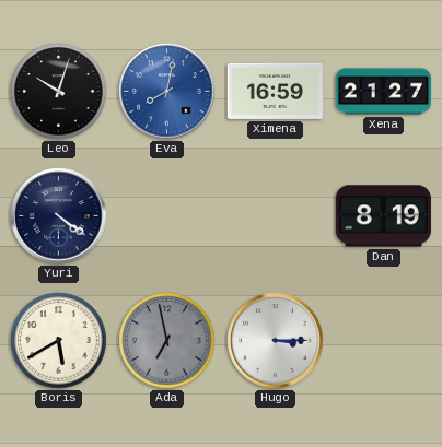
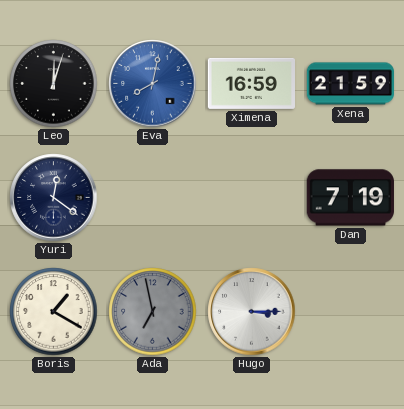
Leo: 10:03 -> 12:03
Xena: 21:27 -> 21:59
Yuri: 4:21 -> 12:21
Dan: 8:19 -> 7:19
Boris: 5:40 -> 1:20
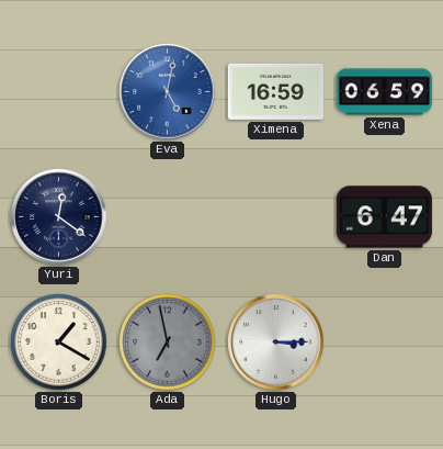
Leo: 12:03 -> none
Eva: 8:02 -> 5:02
Xena: 21:59 -> 06:59
Dan: 7:19 -> 6:47
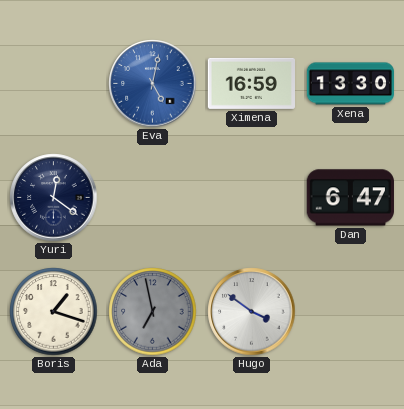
Xena: 06:59 -> 13:30
Boris: 1:20 -> 1:18
Hugo: 3:15 -> 3:51
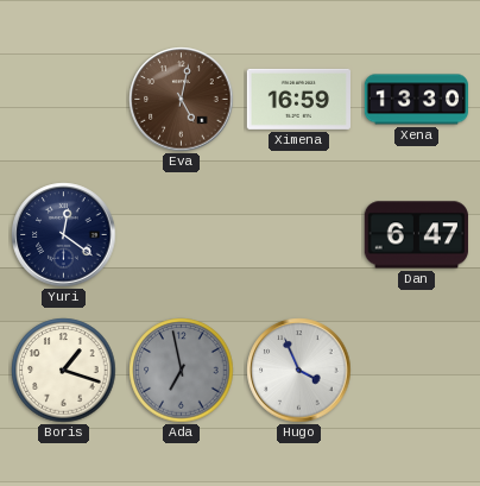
Eva dial: blue -> brown
Hugo: 3:51 -> 3:56
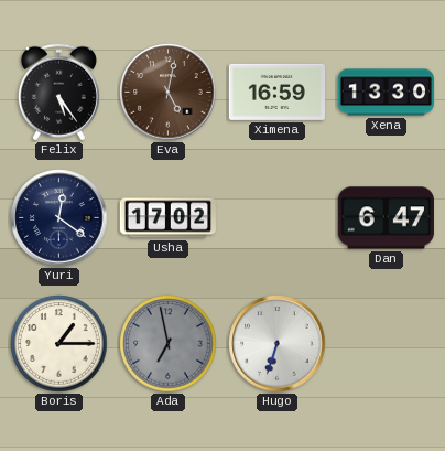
Felix: none -> 5:24
Usha: none -> 17:02
Boris: 1:18 -> 1:15
Hugo: 3:56 -> 6:33
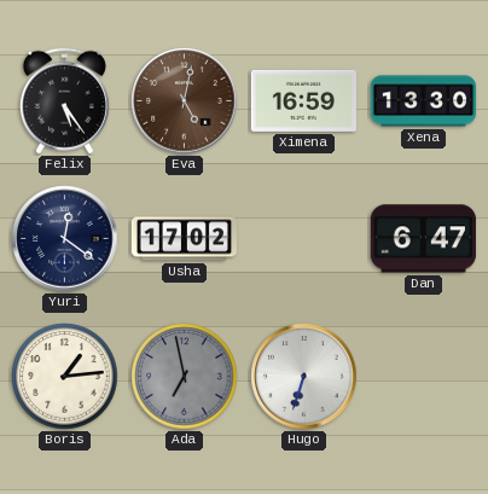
Boris: 1:15 -> 1:14
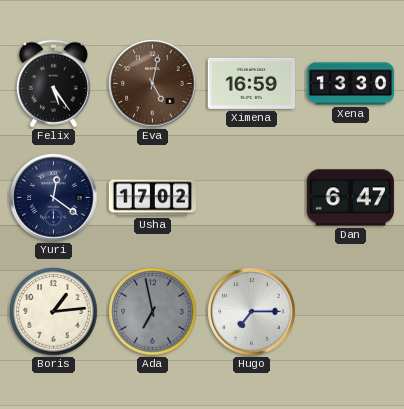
Hugo: 6:33 -> 7:15
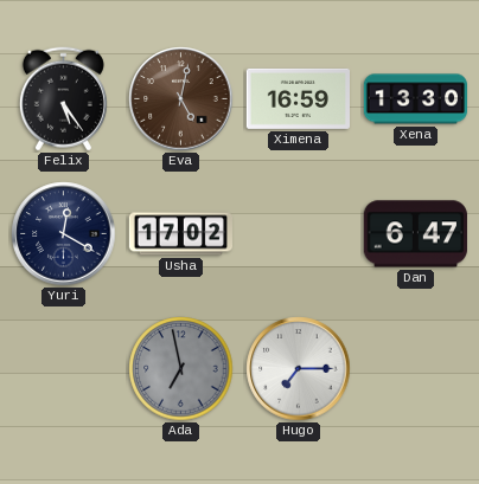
Yuri: 12:21 -> 12:20
Boris: 1:14 -> none
